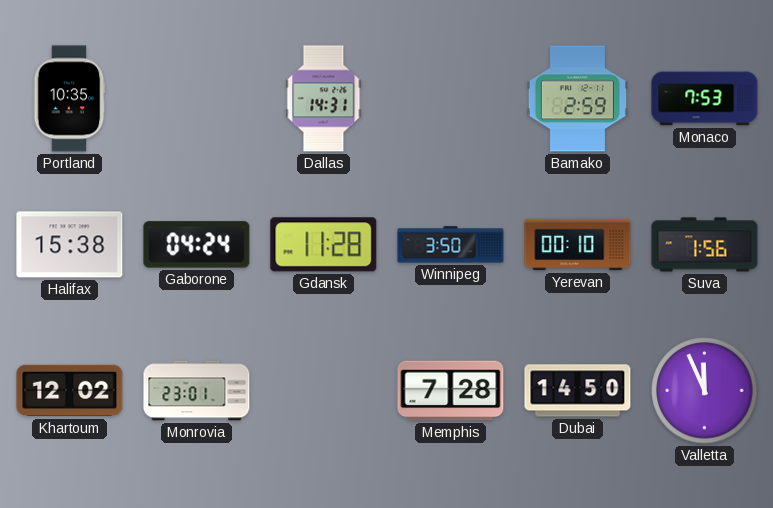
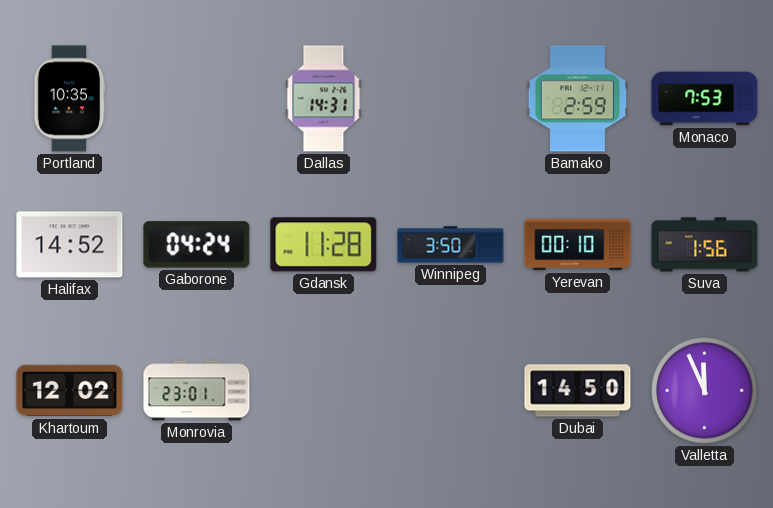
Halifax: 15:38 -> 14:52
Memphis: 7:28 -> none
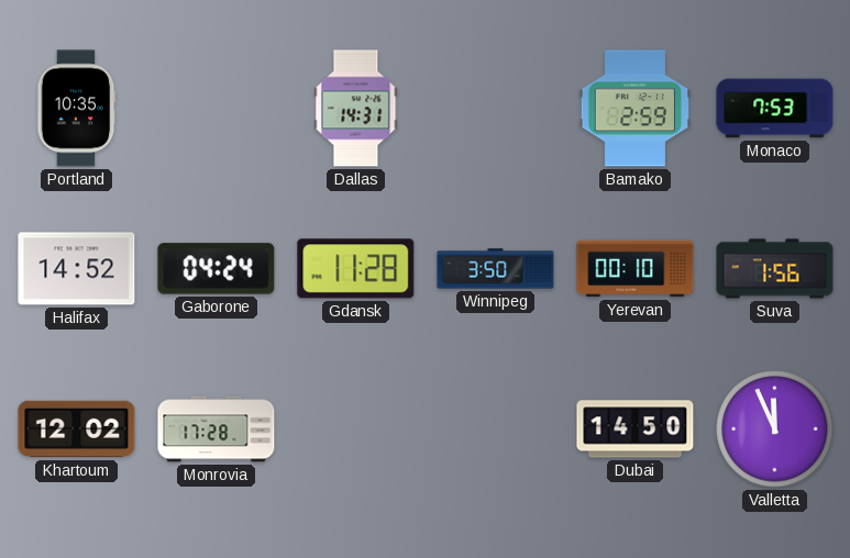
Monrovia: 23:01 -> 17:28
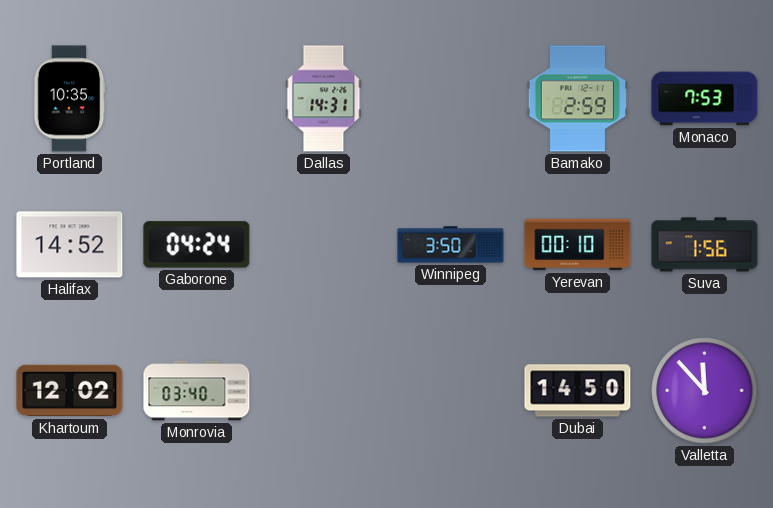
Gdansk: 11:28 -> none
Monrovia: 17:28 -> 03:40
Valletta: 11:56 -> 11:53
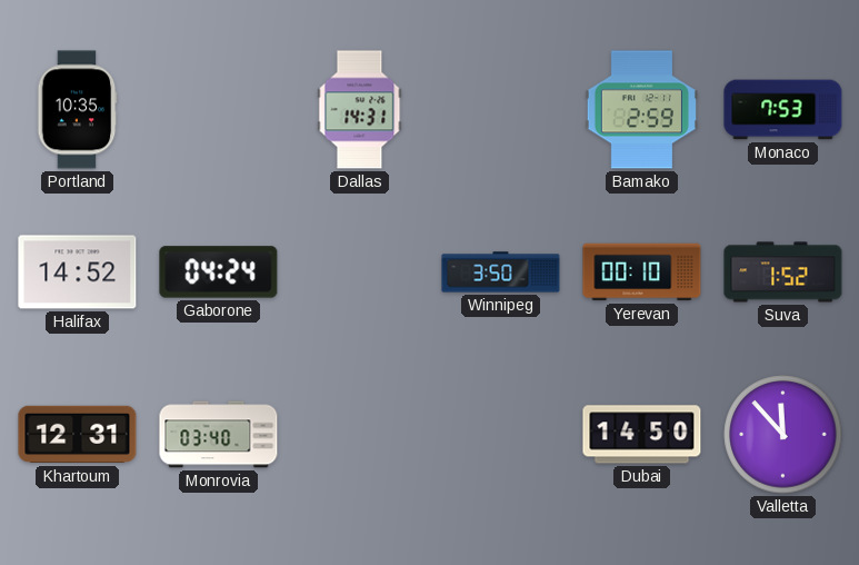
Suva: 1:56 -> 1:52
Khartoum: 12:02 -> 12:31
